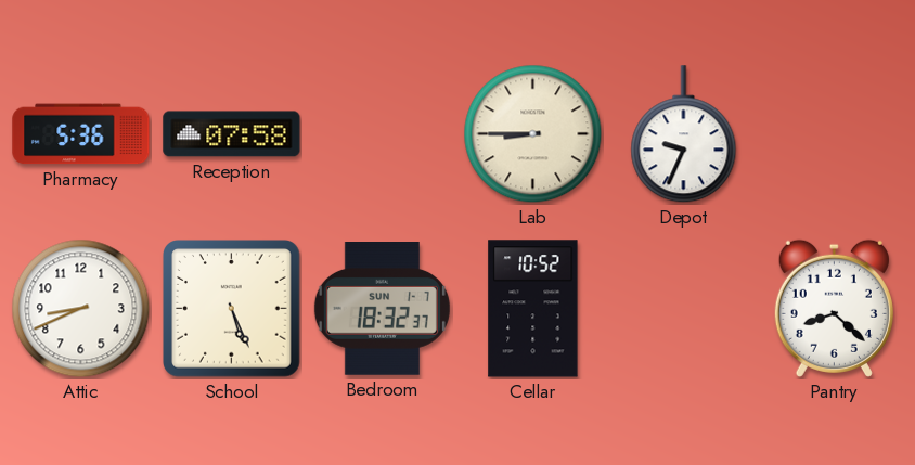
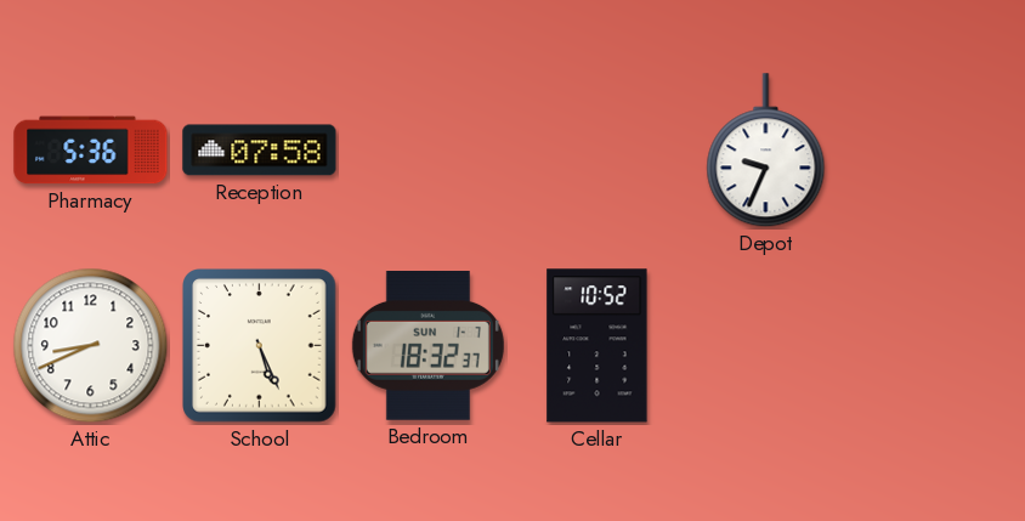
Lab: 8:45 -> none
Pantry: 8:22 -> none
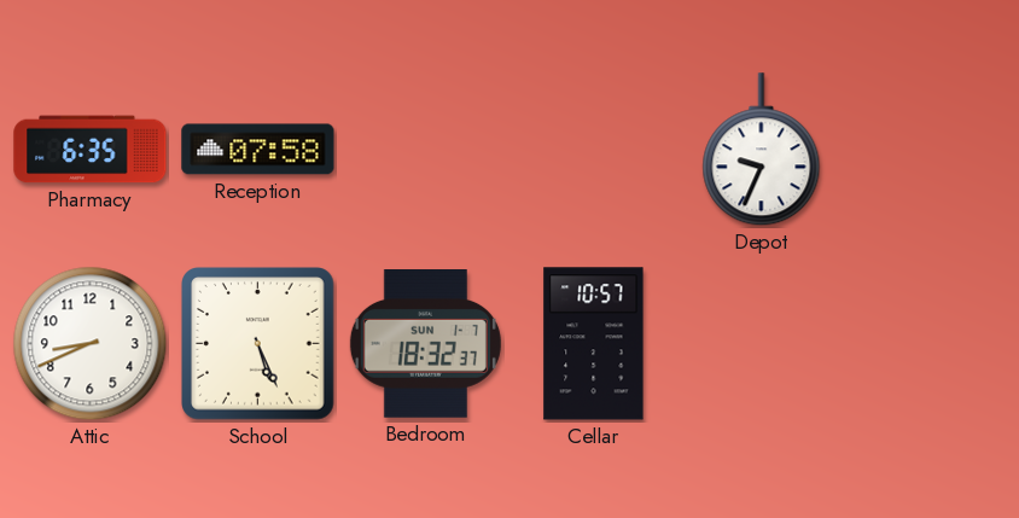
Pharmacy: 5:36 -> 6:35
Cellar: 10:52 -> 10:57
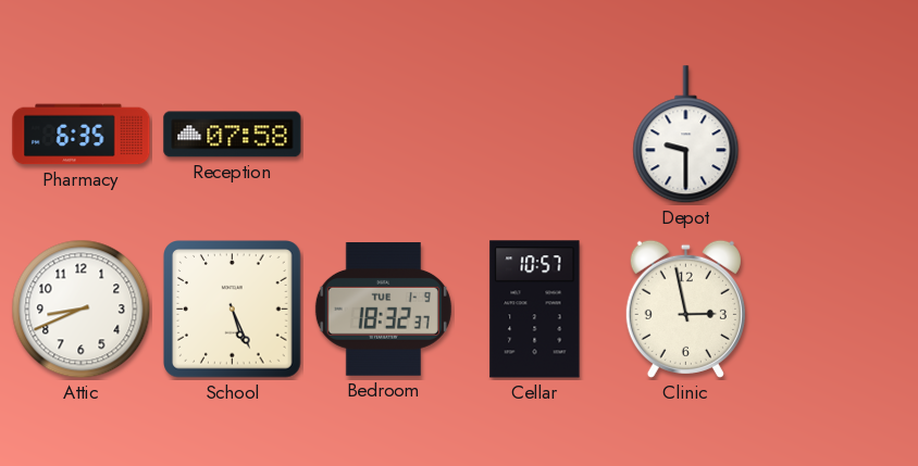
Depot: 9:34 -> 9:30
Bedroom date: SUN 1-7 -> TUE 1-9
Clinic: none -> 2:58
